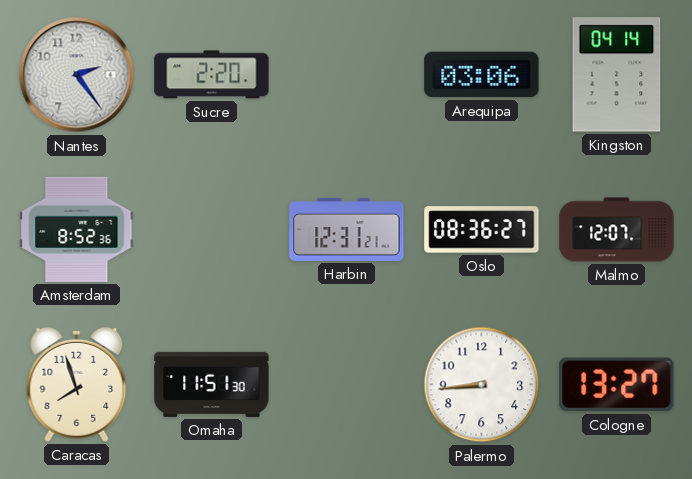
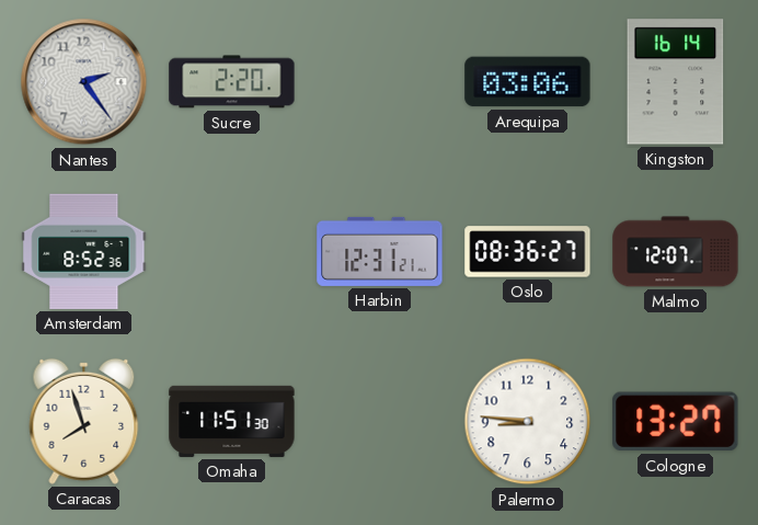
Kingston: 04:14 -> 16:14
Palermo: 8:44 -> 8:46
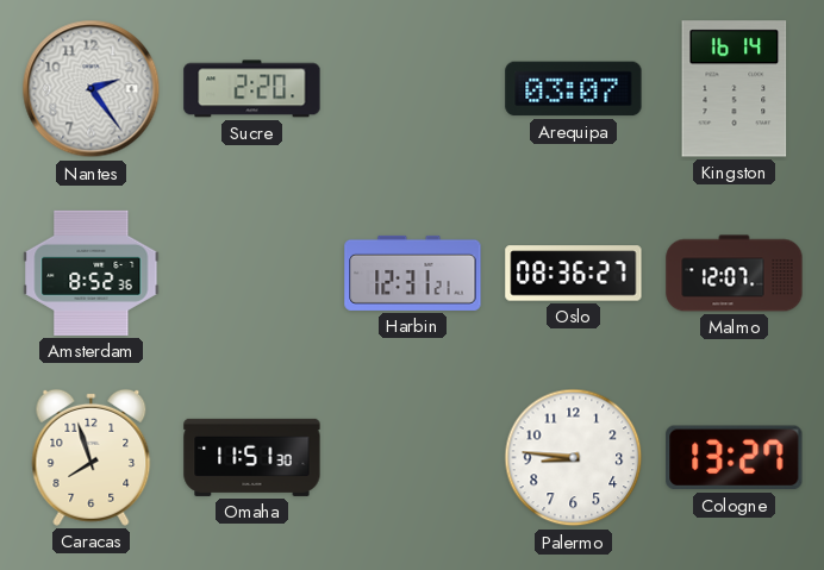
Arequipa: 03:06 -> 03:07
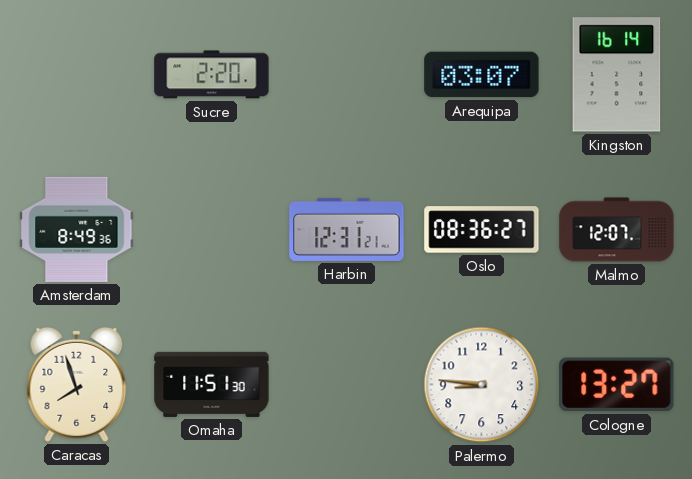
Nantes: 2:24 -> none
Amsterdam: 8:52 -> 8:49
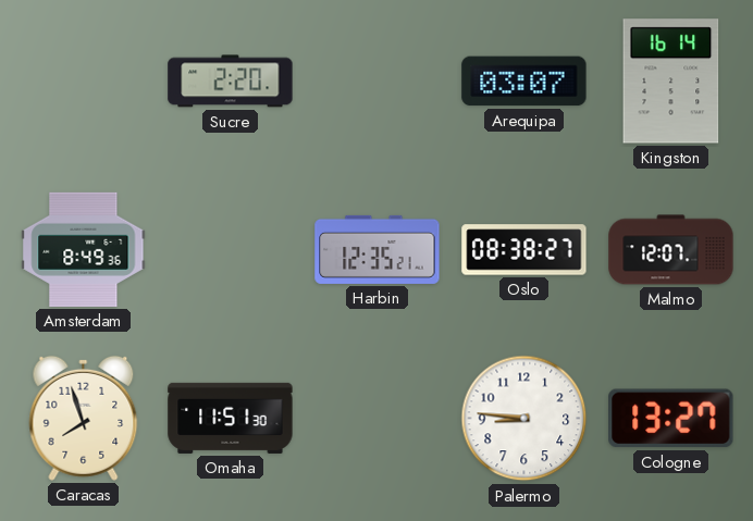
Harbin: 12:31 -> 12:35
Oslo: 08:36 -> 08:38
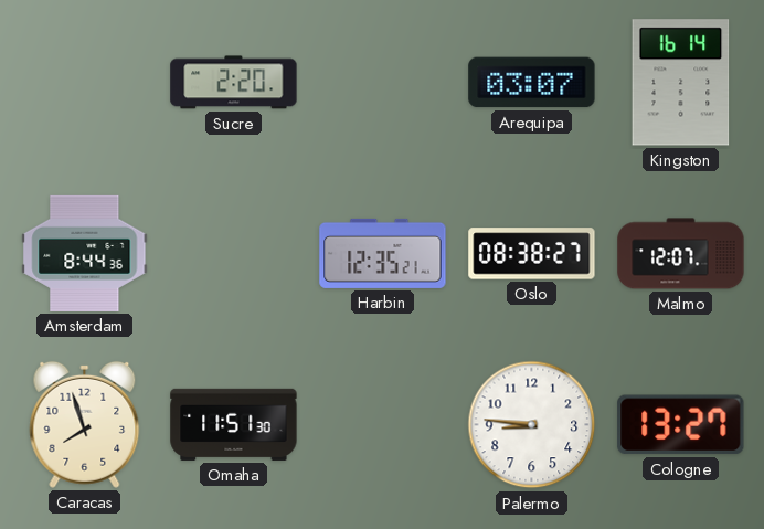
Amsterdam: 8:49 -> 8:44
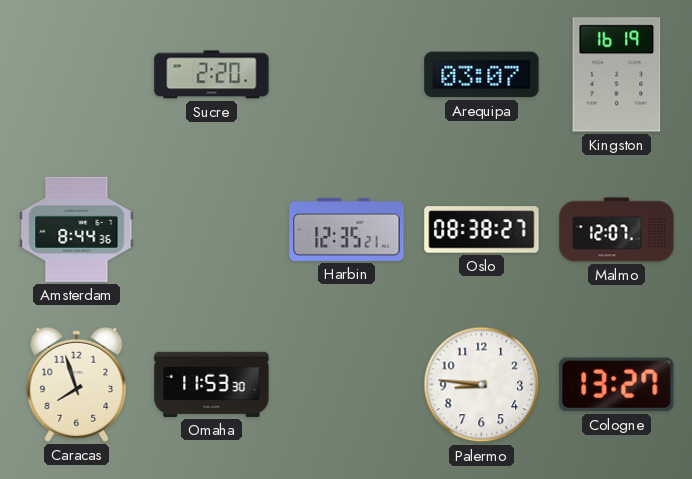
Kingston: 16:14 -> 16:19
Omaha: 11:51 -> 11:53
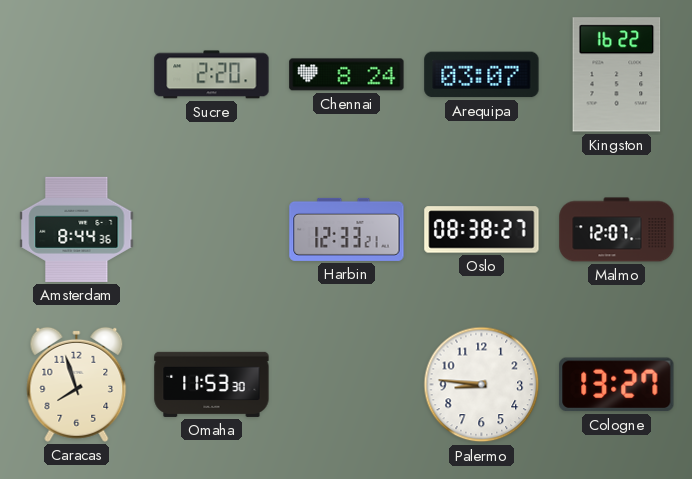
Chennai: none -> 8:24
Kingston: 16:19 -> 16:22
Harbin: 12:35 -> 12:33
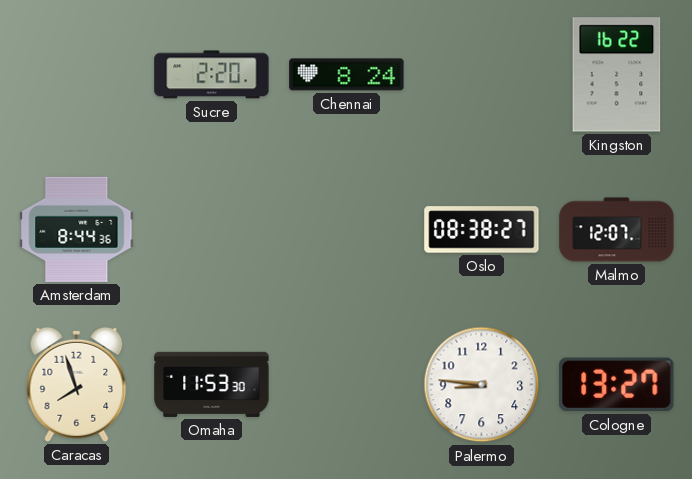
Arequipa: 03:07 -> none
Harbin: 12:33 -> none
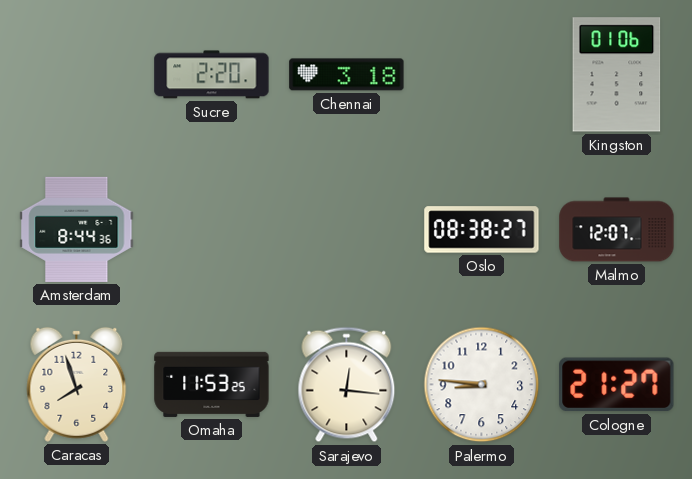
Chennai: 8:24 -> 3:18
Kingston: 16:22 -> 01:06
Omaha: 11:53:30 -> 11:53:25
Sarajevo: none -> 12:16
Cologne: 13:27 -> 21:27
